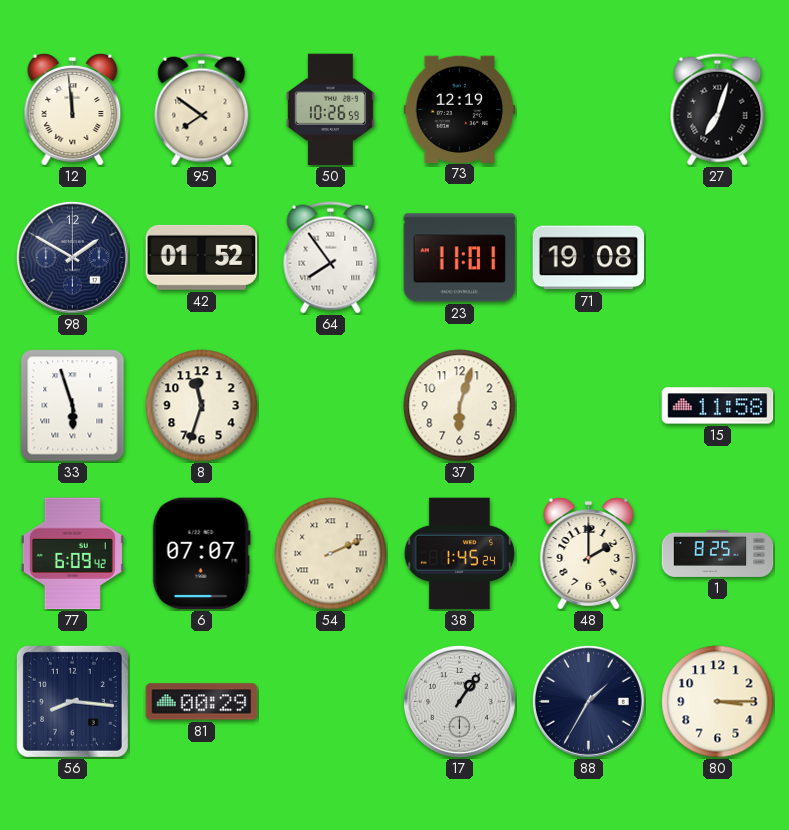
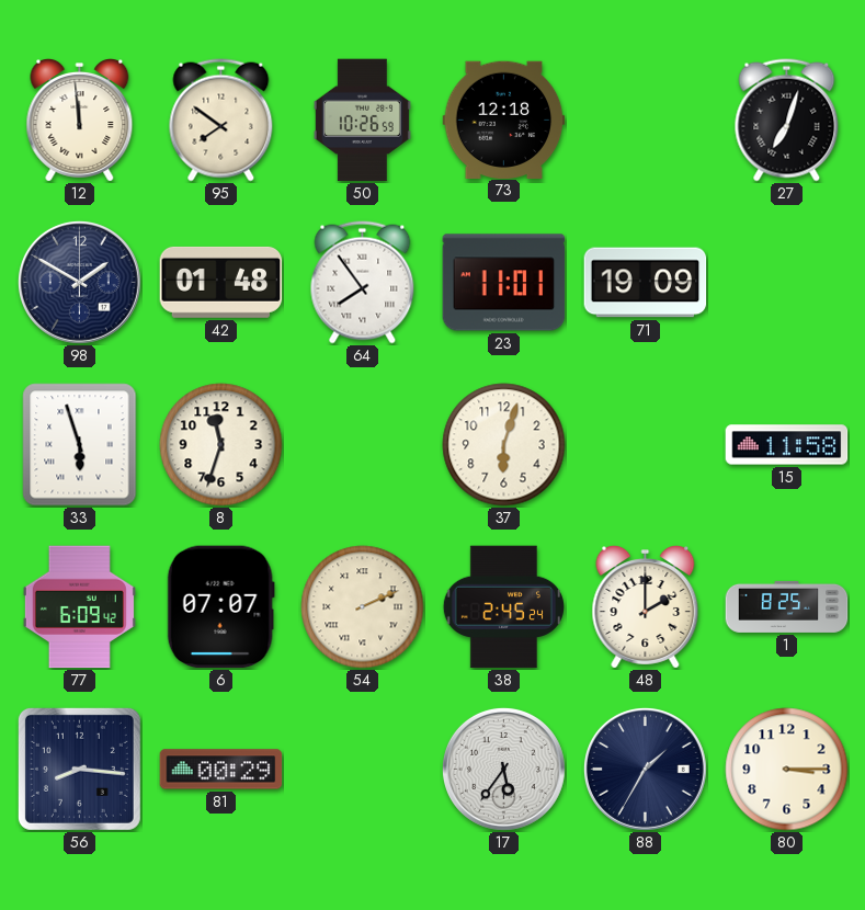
73: 12:19 -> 12:18
42: 01:52 -> 01:48
71: 19:08 -> 19:09
38: 1:45 -> 2:45
17: 1:06 -> 5:36
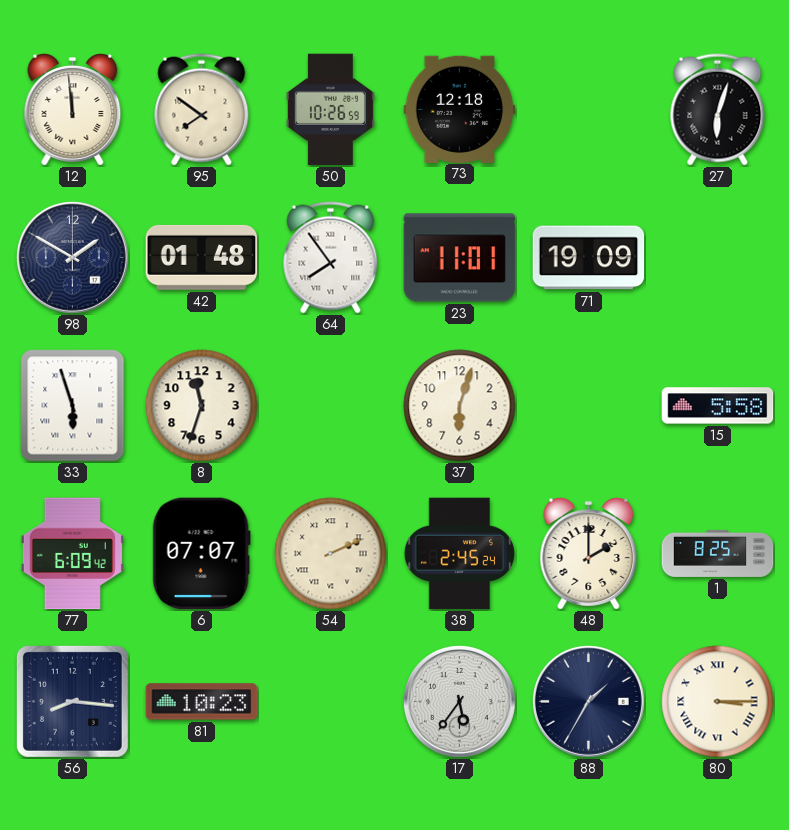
27: 7:03 -> 6:03
15: 11:58 -> 5:58
81: 00:29 -> 10:23
80 numerals: Arabic -> Roman
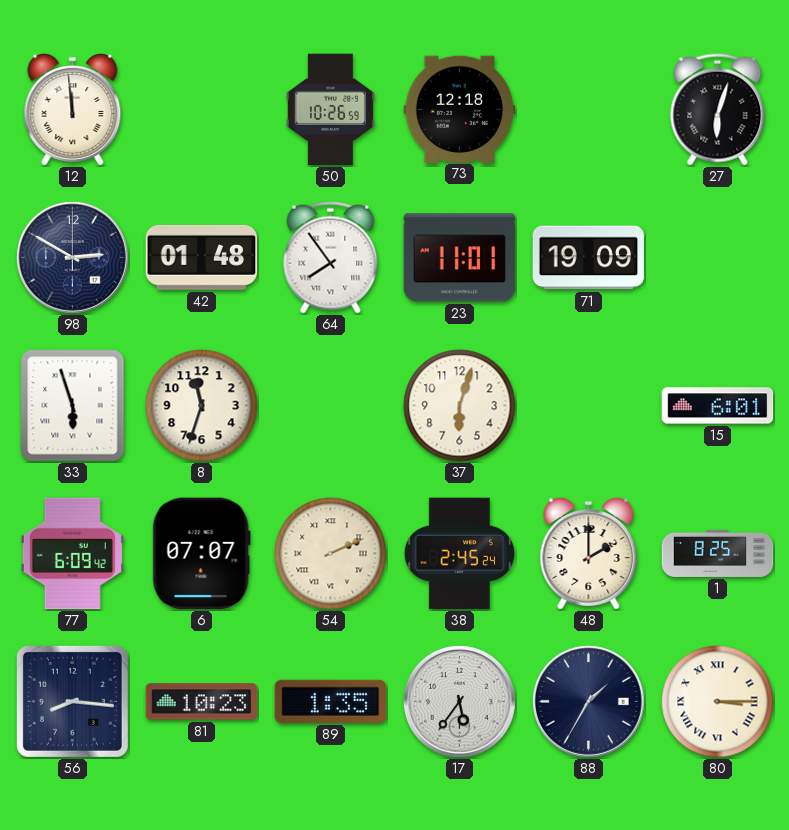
95: 7:51 -> none
98: 1:50 -> 2:50
15: 5:58 -> 6:01
89: none -> 1:35
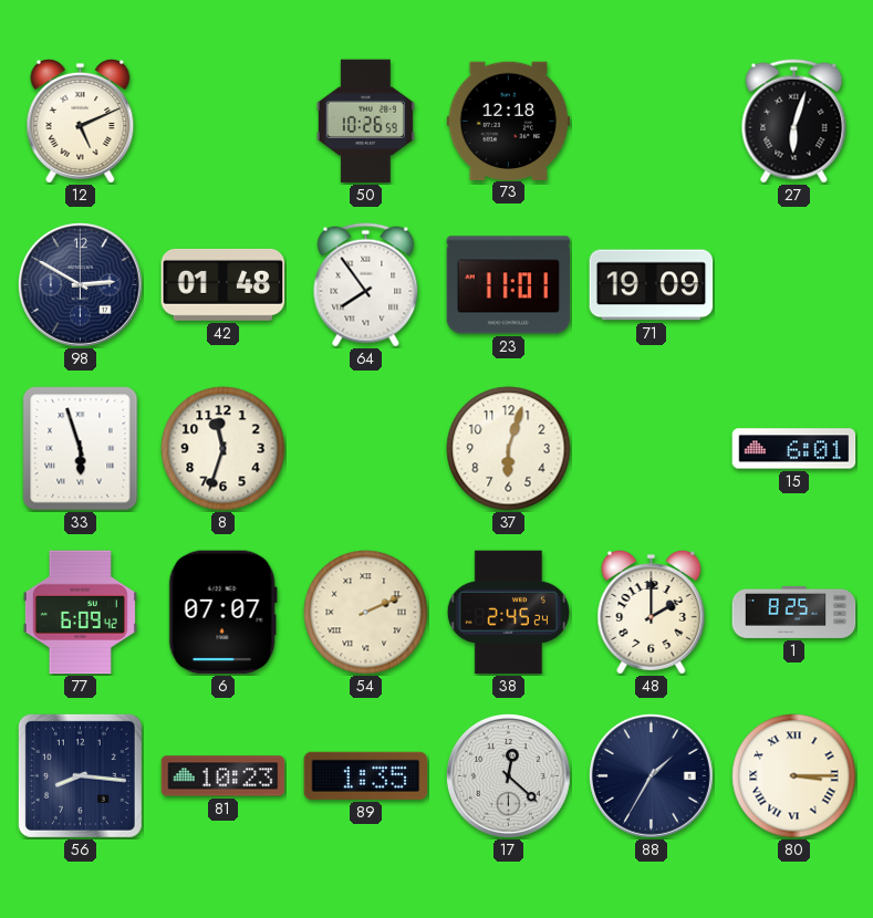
12: 11:59 -> 5:11
17: 5:36 -> 12:22
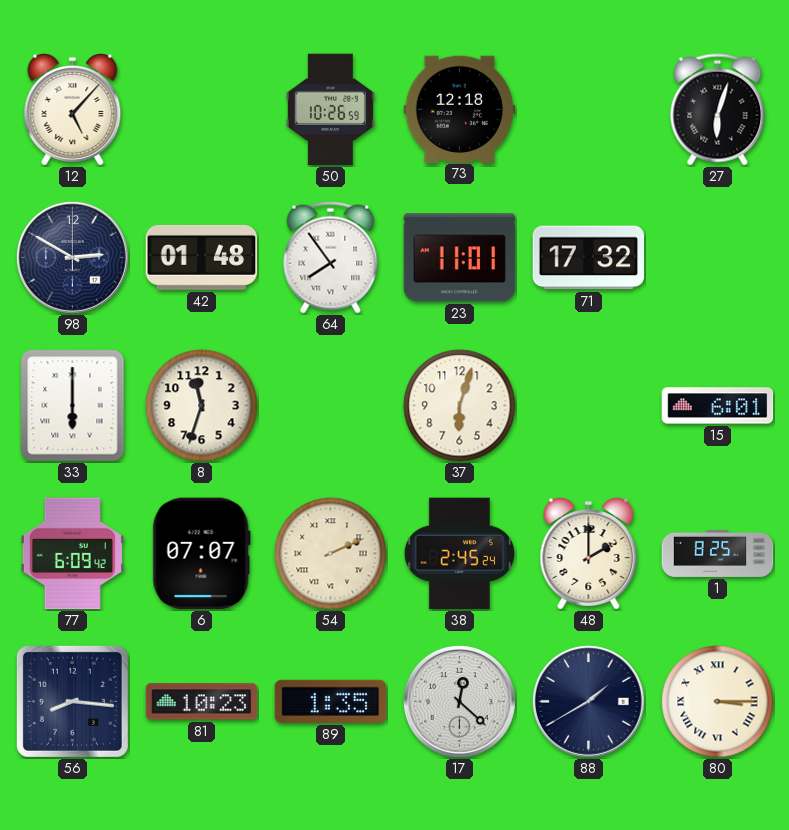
12: 5:11 -> 5:07
71: 19:09 -> 17:32
33: 5:57 -> 6:00
88: 1:35 -> 1:40
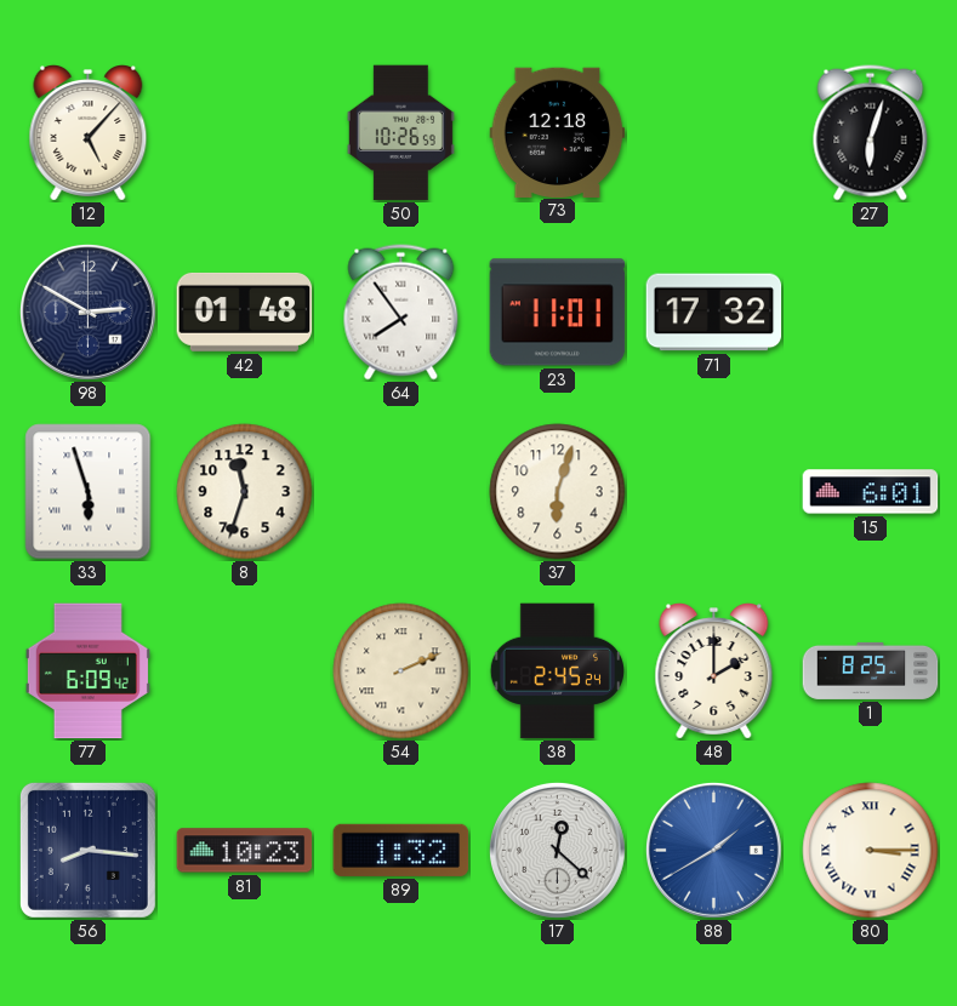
33: 6:00 -> 5:57
6: 07:07 -> none
89: 1:35 -> 1:32
88 dial: navy -> blue
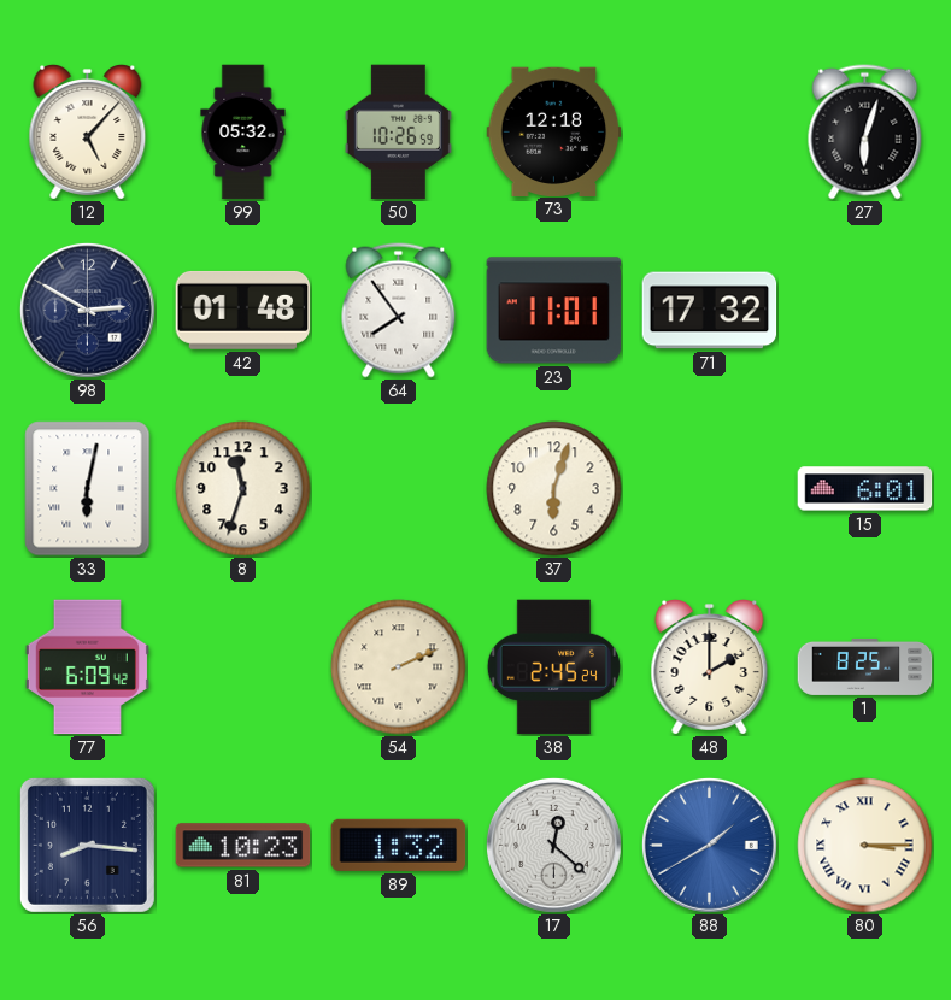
99: none -> 05:32
33: 5:57 -> 6:02
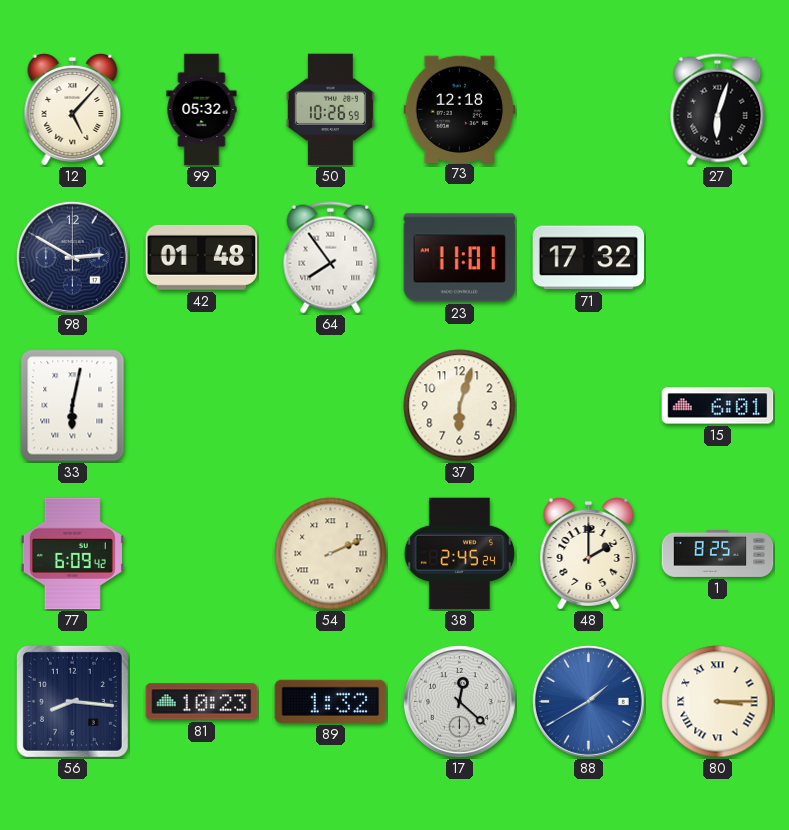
8: 11:33 -> none
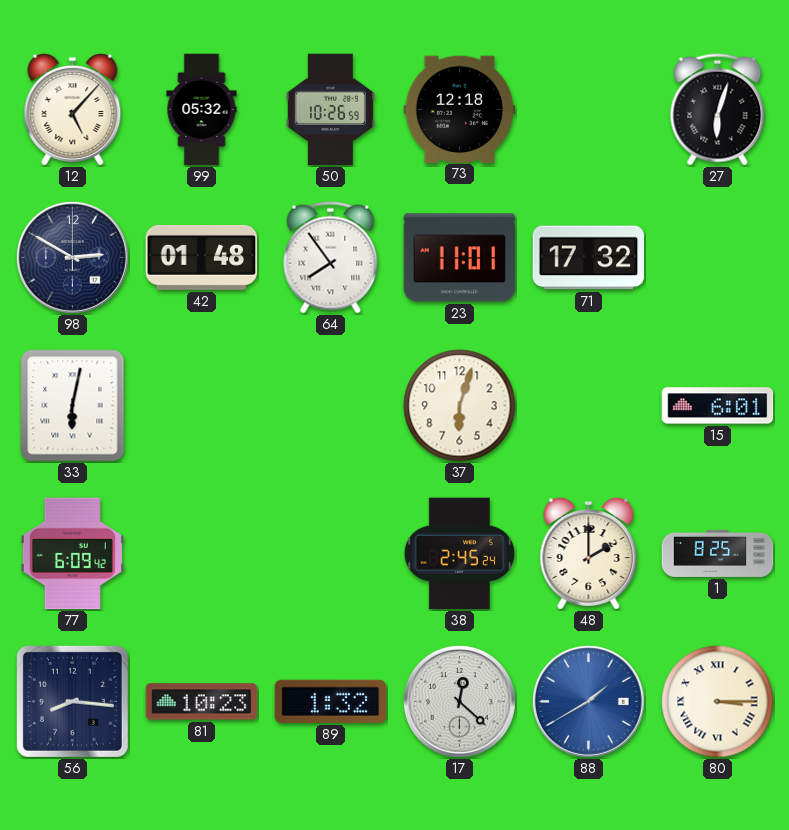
54: 2:11 -> none
